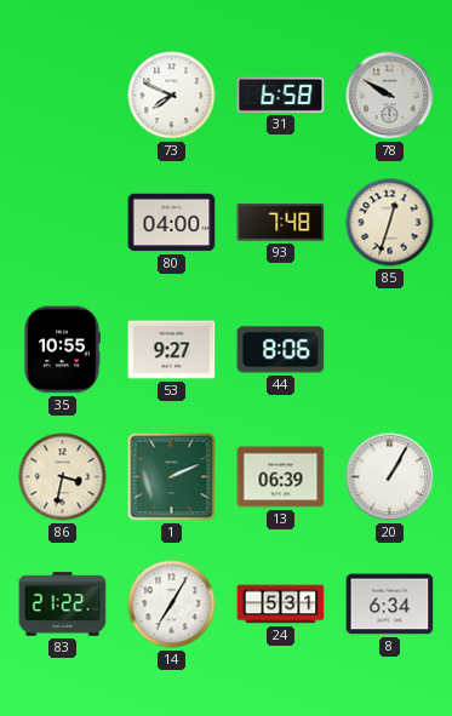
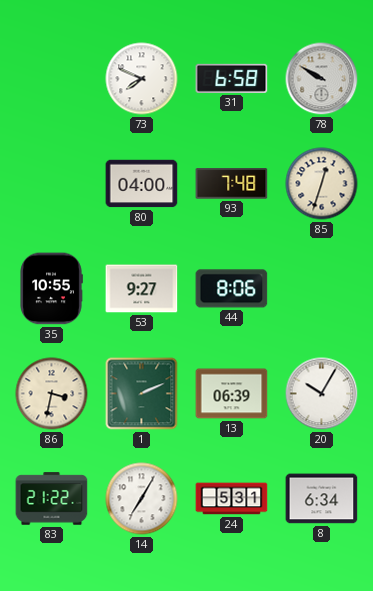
20: 1:05 -> 10:05
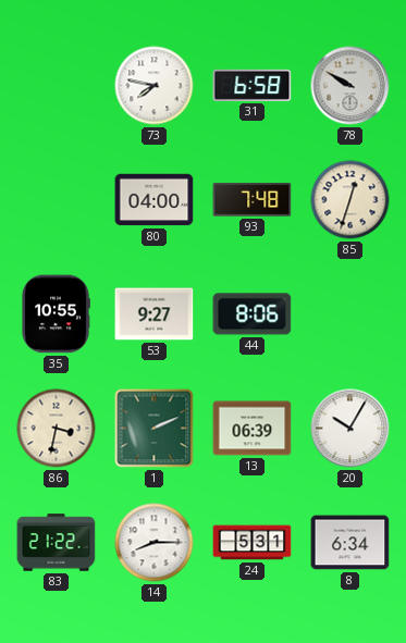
73: 7:49 -> 7:47
14: 7:05 -> 8:15
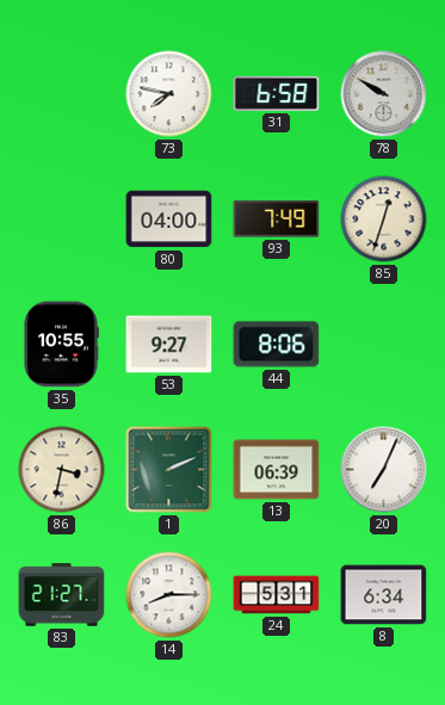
93: 7:48 -> 7:49
20: 10:05 -> 7:04
83: 21:22 -> 21:27
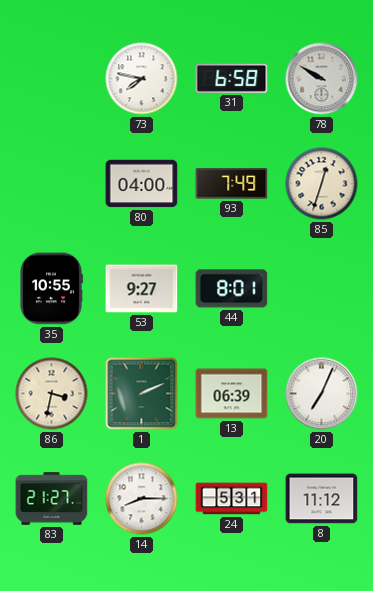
44: 8:06 -> 8:01
8: 6:34 -> 11:12
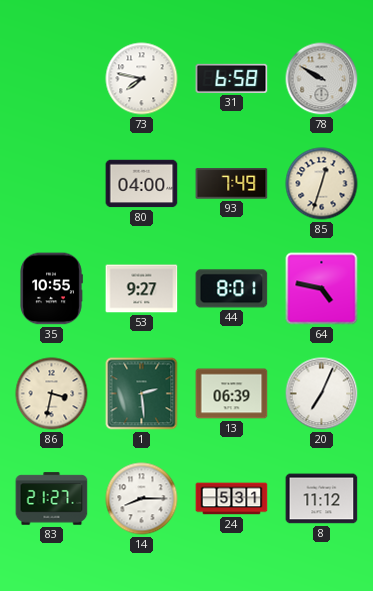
64: none -> 4:47
1: 2:11 -> 2:29
